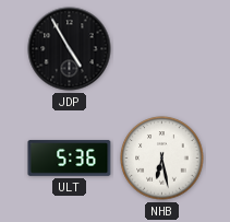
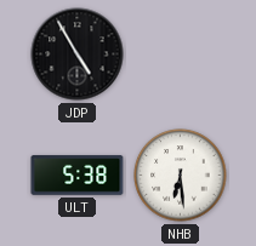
ULT: 5:36 -> 5:38
NHB: 6:28 -> 6:29
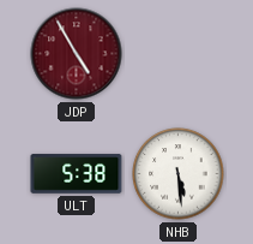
JDP dial: black -> burgundy
NHB: 6:29 -> 5:29
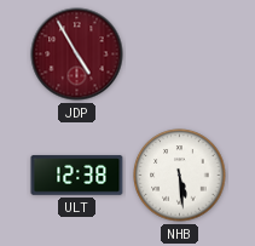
ULT: 5:38 -> 12:38
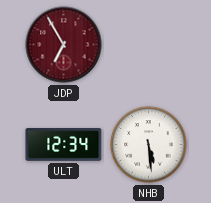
JDP: 4:55 -> 6:55
ULT: 12:38 -> 12:34
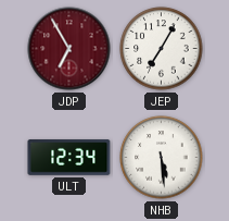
JEP: none -> 7:05
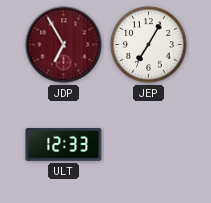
ULT: 12:34 -> 12:33
NHB: 5:29 -> none
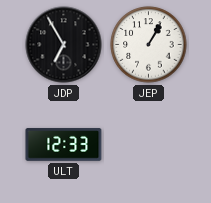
JDP dial: burgundy -> black
JEP: 7:05 -> 1:05
